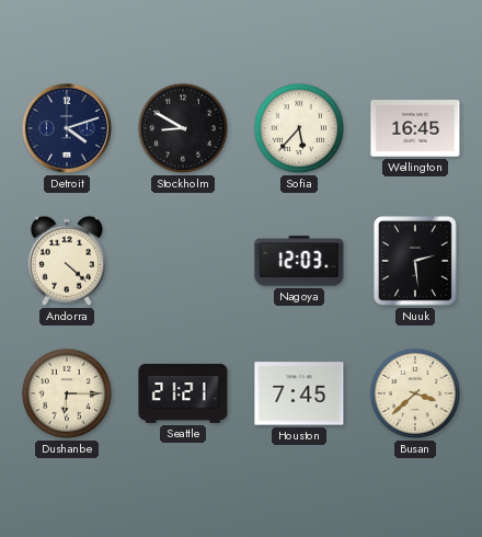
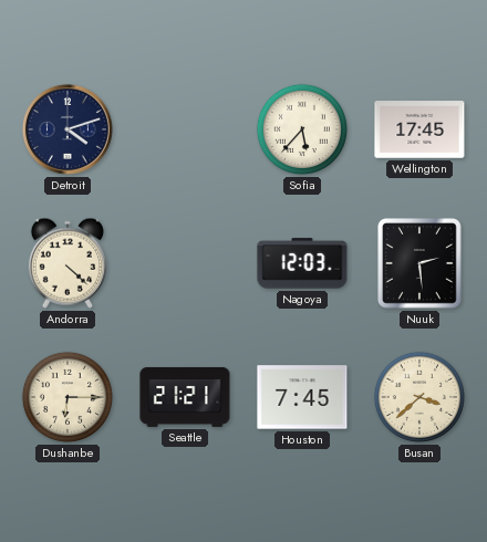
Stockholm: 8:50 -> none
Wellington: 16:45 -> 17:45
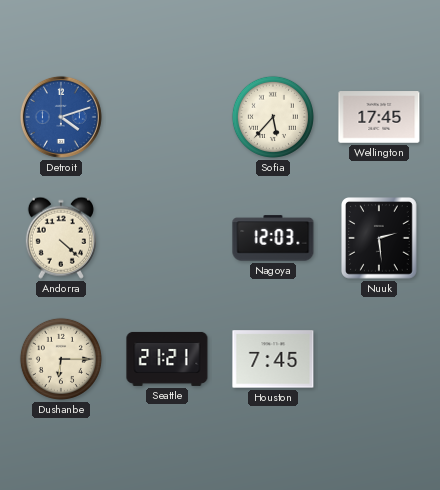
Detroit dial: navy -> blue
Busan: 3:38 -> none
